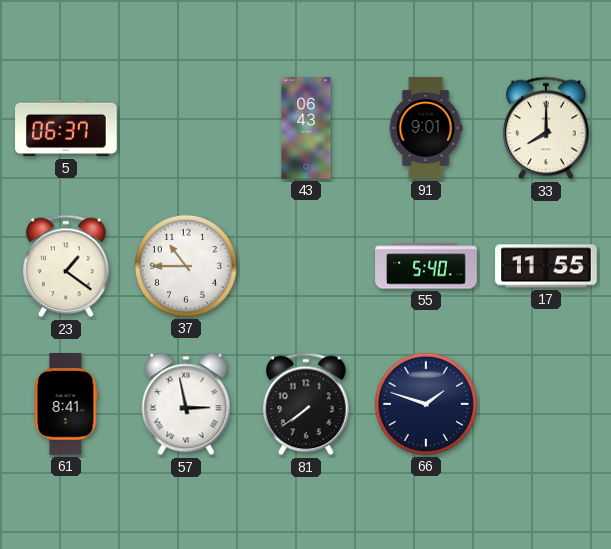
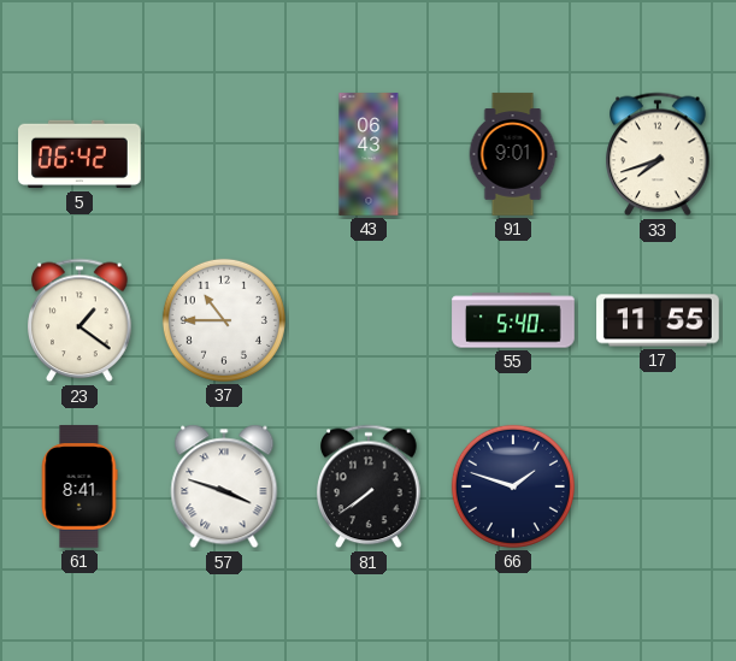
5: 06:37 -> 06:42
33: 8:00 -> 7:42
57: 2:58 -> 3:48
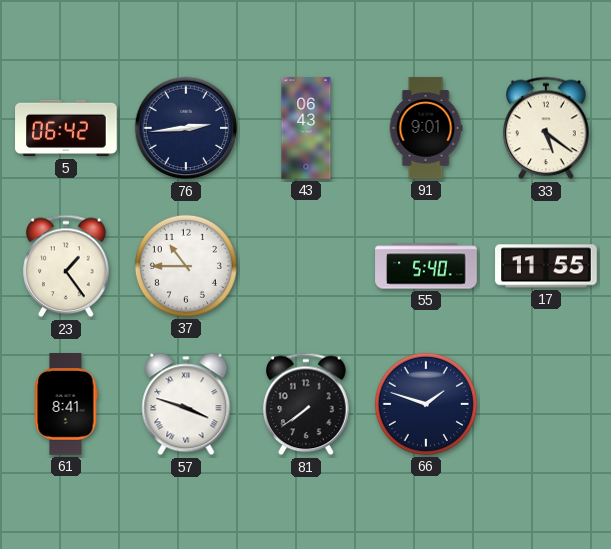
76: none -> 2:44
33: 7:42 -> 5:21
23: 1:21 -> 1:24
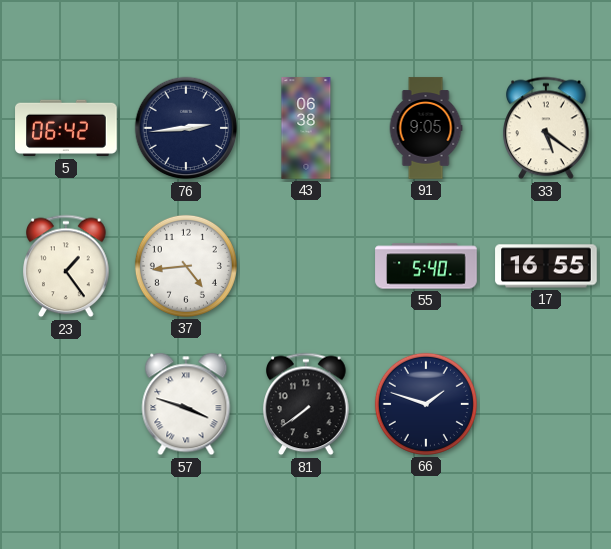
43: 06:43 -> 06:38
91: 9:01 -> 9:05
37: 10:45 -> 4:44
17: 11:55 -> 16:55
61: 8:41 -> none
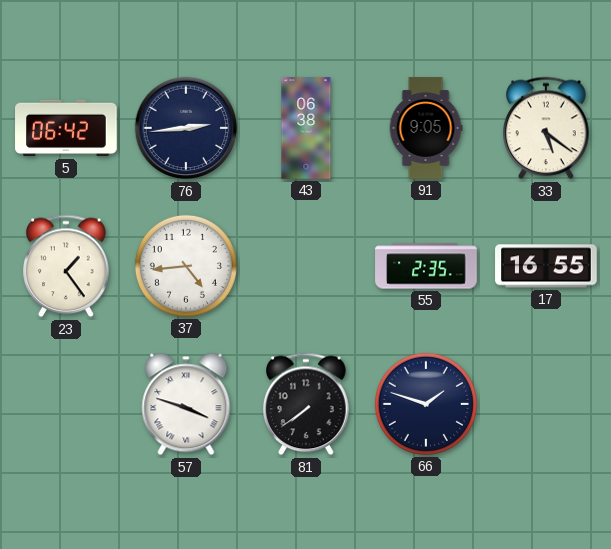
55: 5:40 -> 2:35
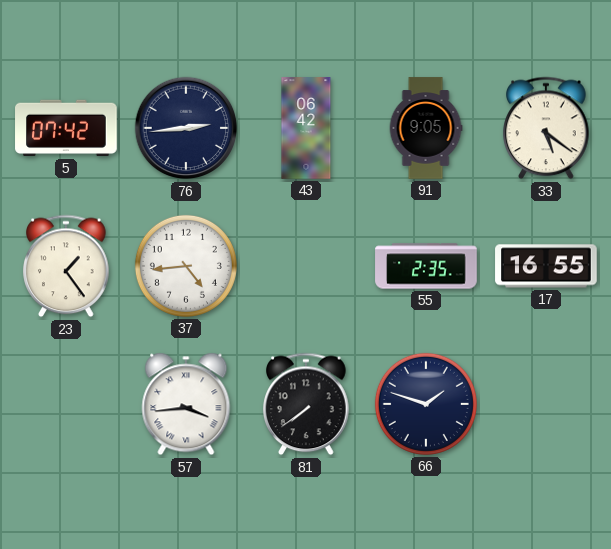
5: 06:42 -> 07:42
43: 06:38 -> 06:42
57: 3:48 -> 3:44
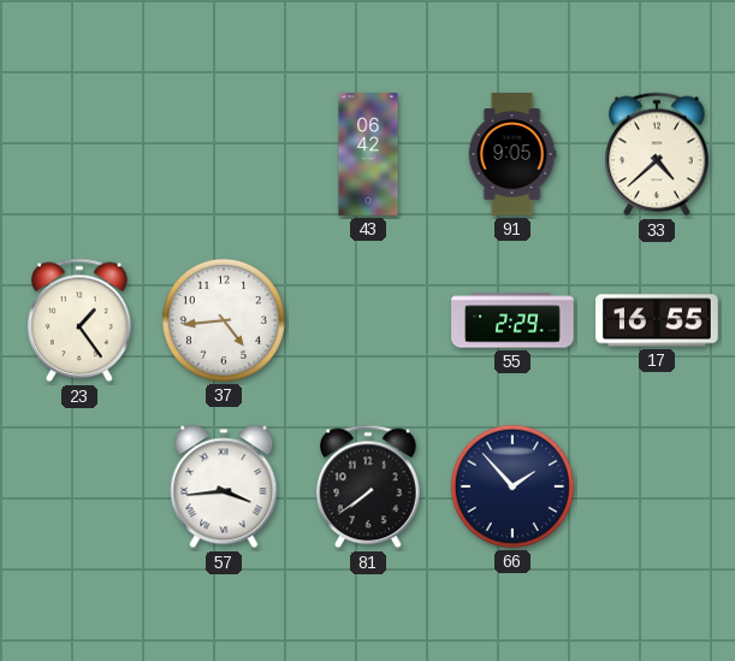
5: 07:42 -> none
76: 2:44 -> none
33: 5:21 -> 4:38
55: 2:35 -> 2:29
66: 1:48 -> 1:53
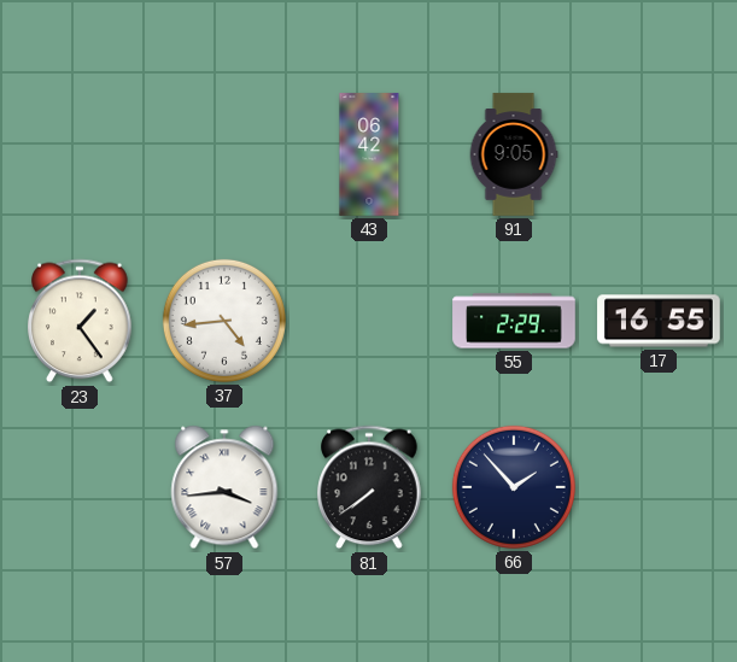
33: 4:38 -> none
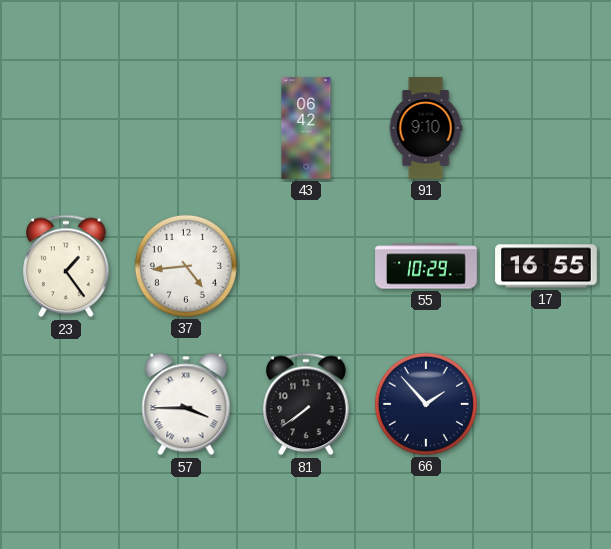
91: 9:05 -> 9:10
55: 2:29 -> 10:29
57: 3:44 -> 3:45
